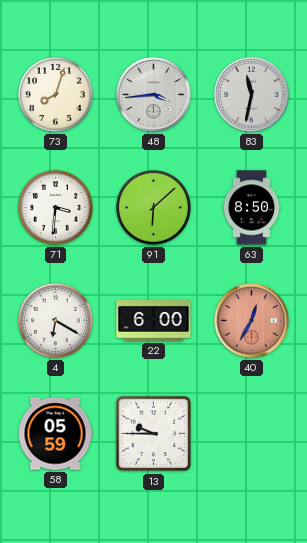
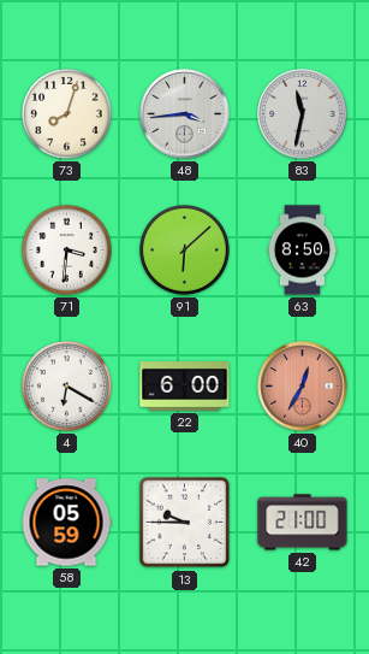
42: none -> 21:00
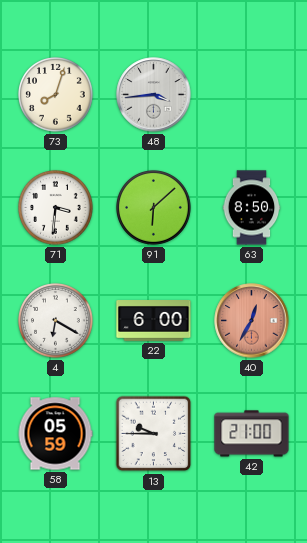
83: 11:32 -> none
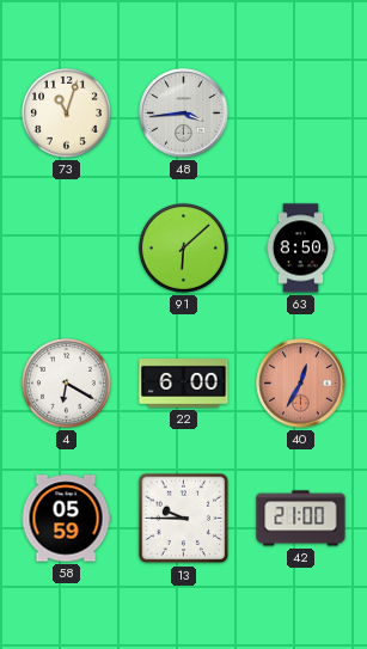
73: 8:03 -> 11:03
71: 3:31 -> none
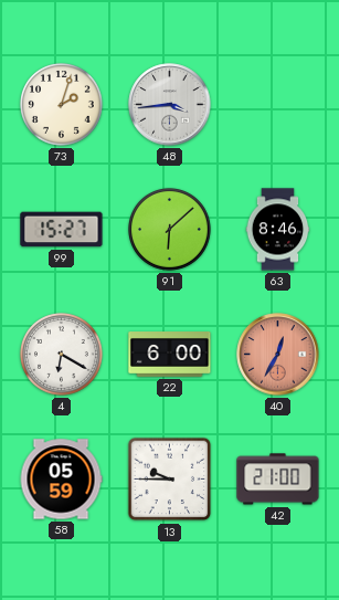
73: 11:03 -> 2:03
99: none -> 15:27
63: 8:50 -> 8:46
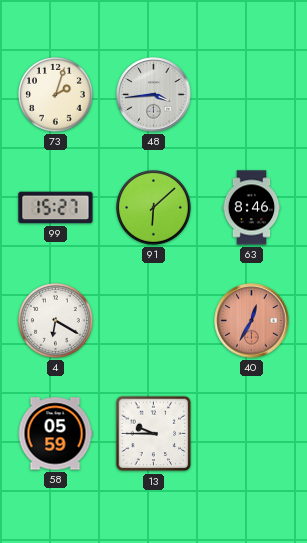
22: 6:00 -> none
42: 21:00 -> none
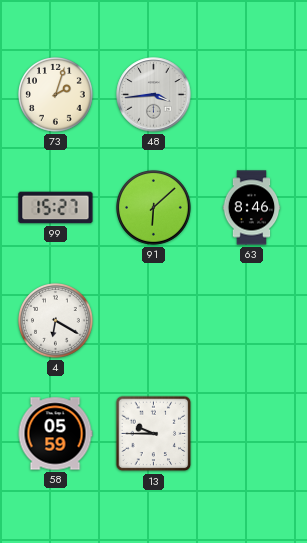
40: 12:35 -> none
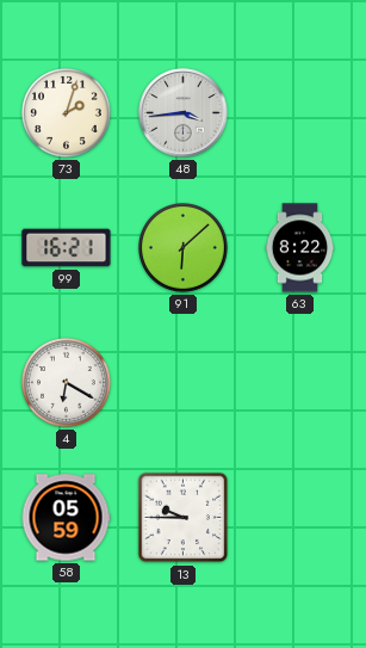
99: 15:27 -> 16:21
63: 8:46 -> 8:22
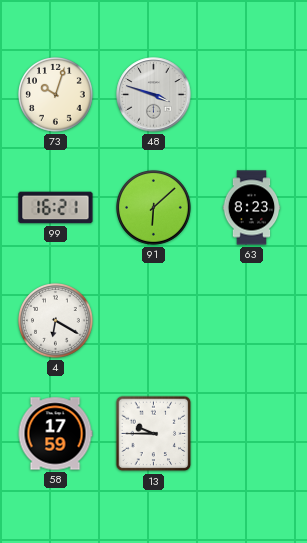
73: 2:03 -> 10:03
48: 3:44 -> 3:48
63: 8:22 -> 8:23
58: 05:59 -> 17:59
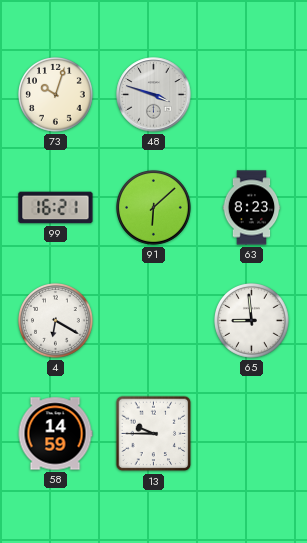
65: none -> 8:59
58: 17:59 -> 14:59
